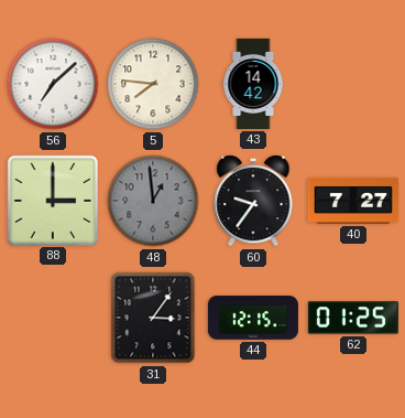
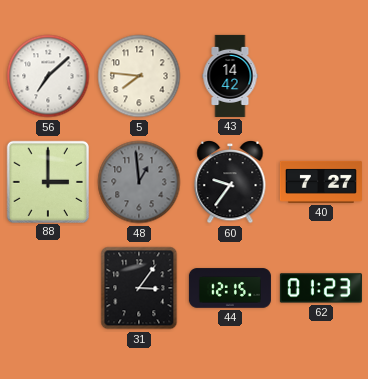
62: 01:25 -> 01:23
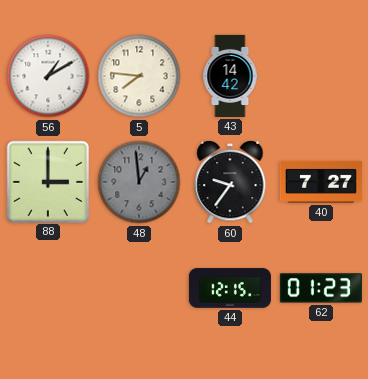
56: 7:08 -> 1:10
31: 3:06 -> none
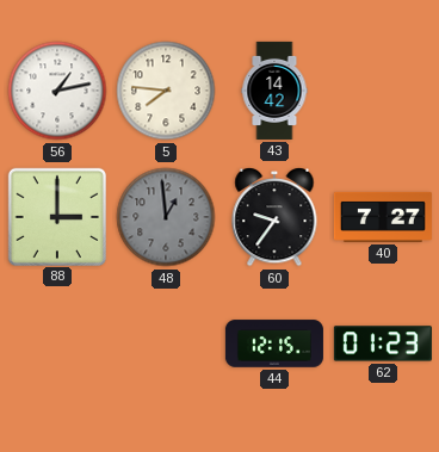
56: 1:10 -> 1:13
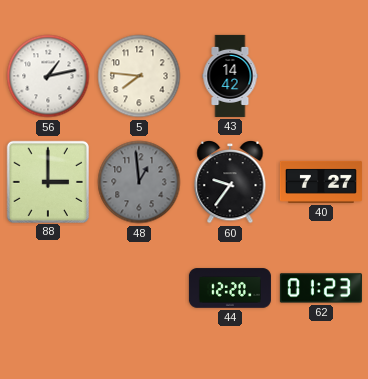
44: 12:15 -> 12:20
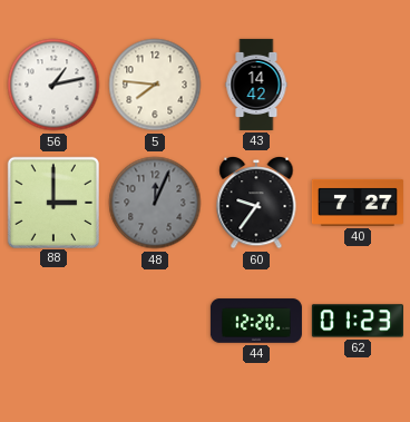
48: 12:59 -> 12:04
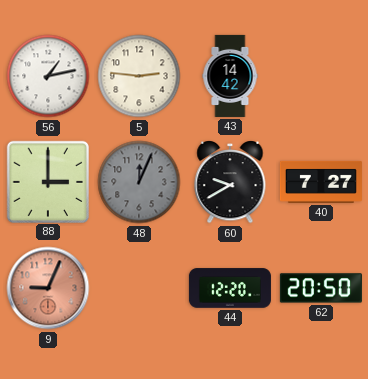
5: 7:46 -> 2:46
60: 9:36 -> 9:40
9: none -> 9:04
62: 01:23 -> 20:50
